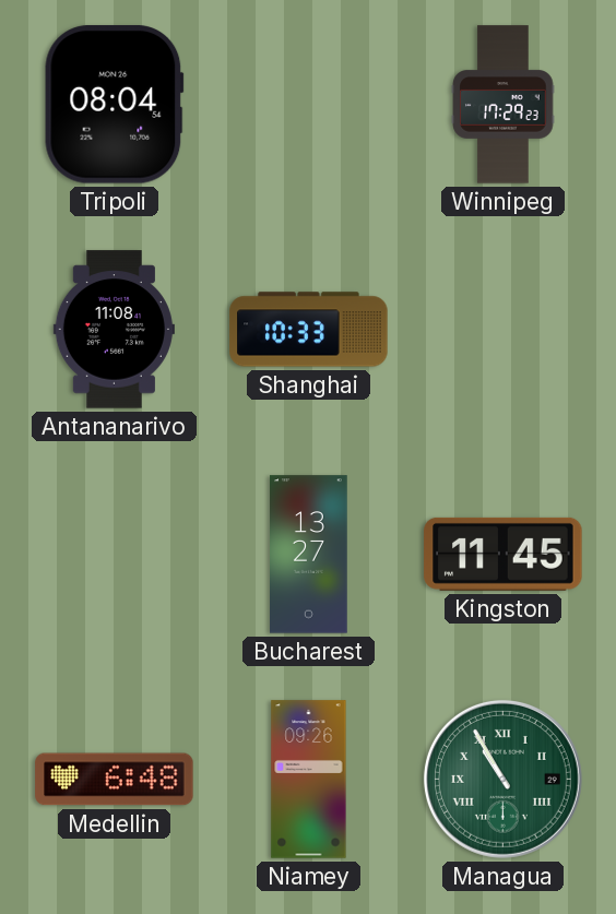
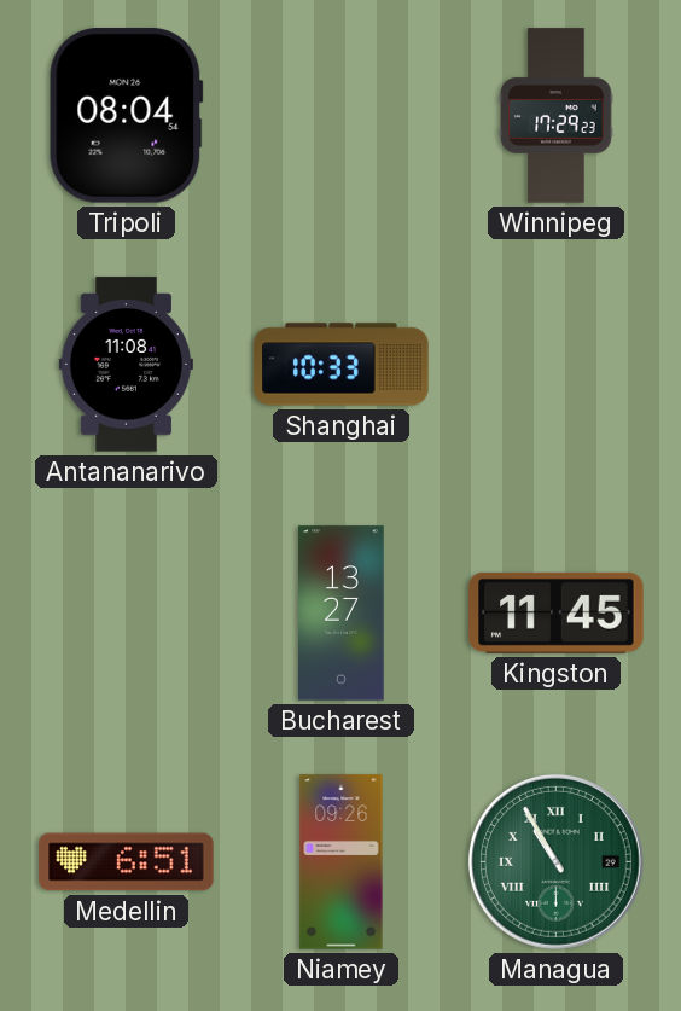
Medellin: 6:48 -> 6:51
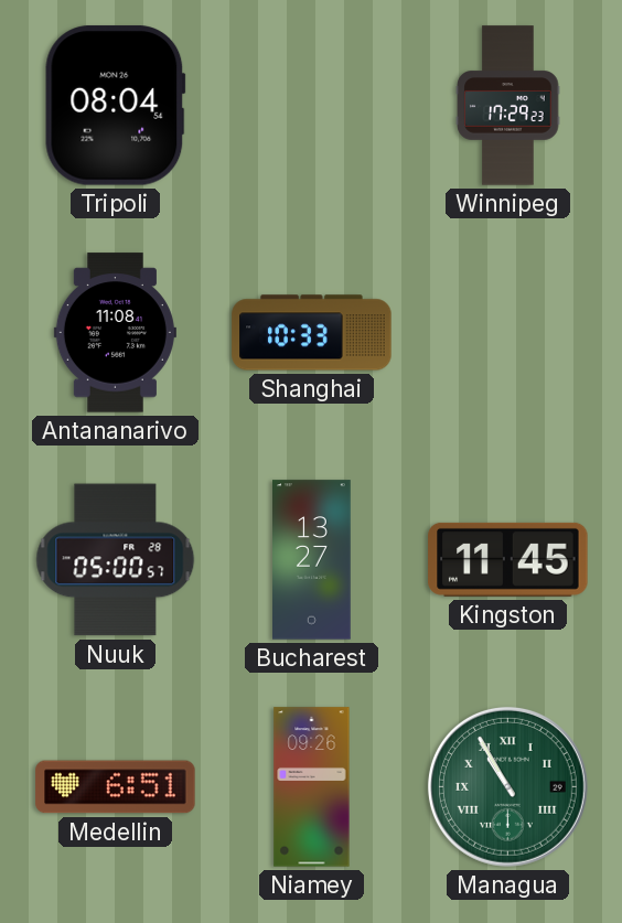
Nuuk: none -> 05:00
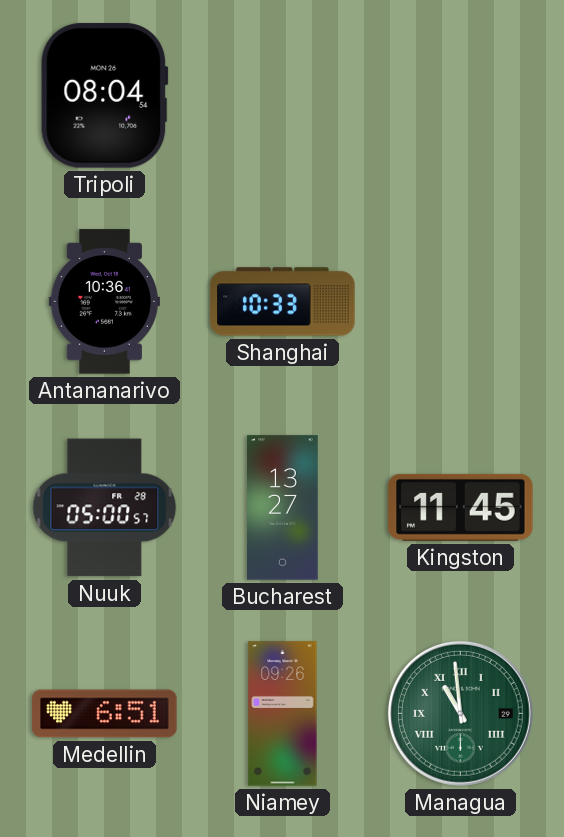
Winnipeg: 17:29 -> none
Antananarivo: 11:08 -> 10:36
Managua: 10:55 -> 10:59
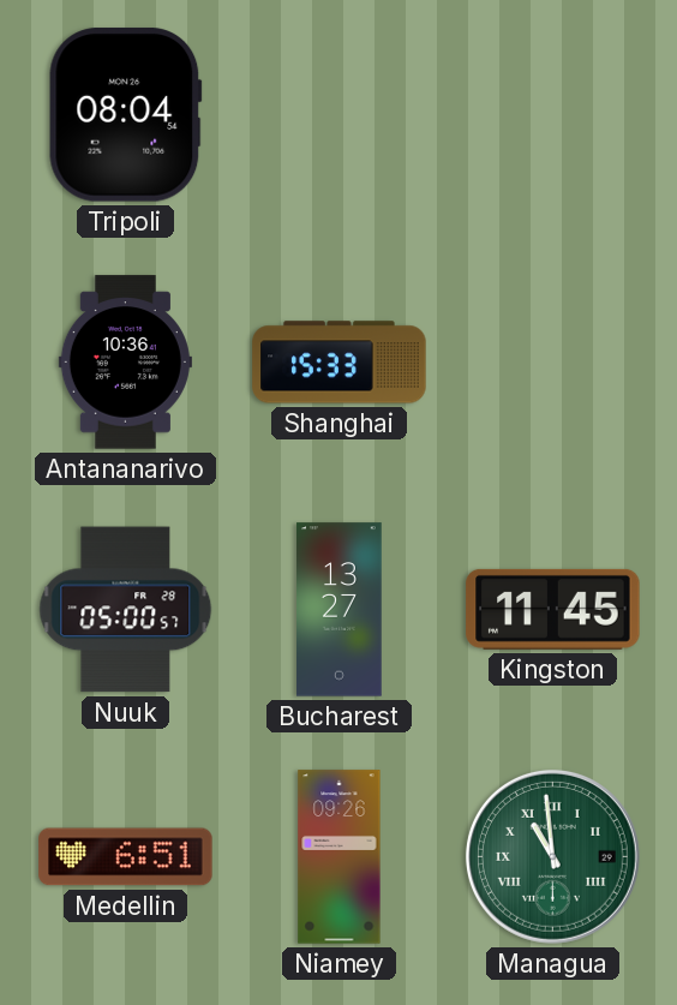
Shanghai: 10:33 -> 15:33
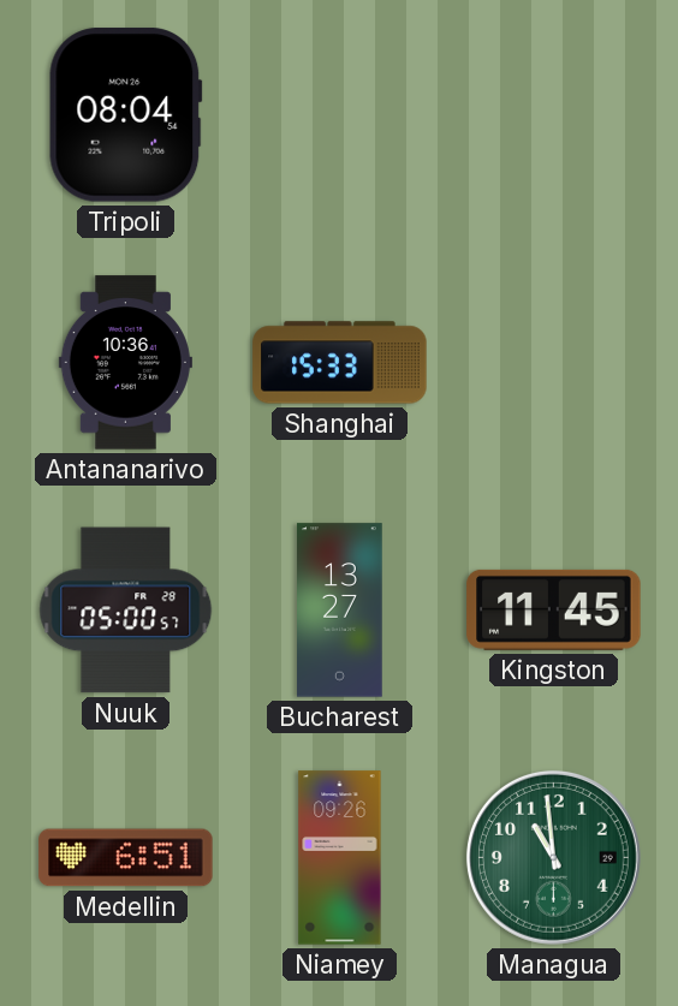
Managua numerals: Roman -> Arabic
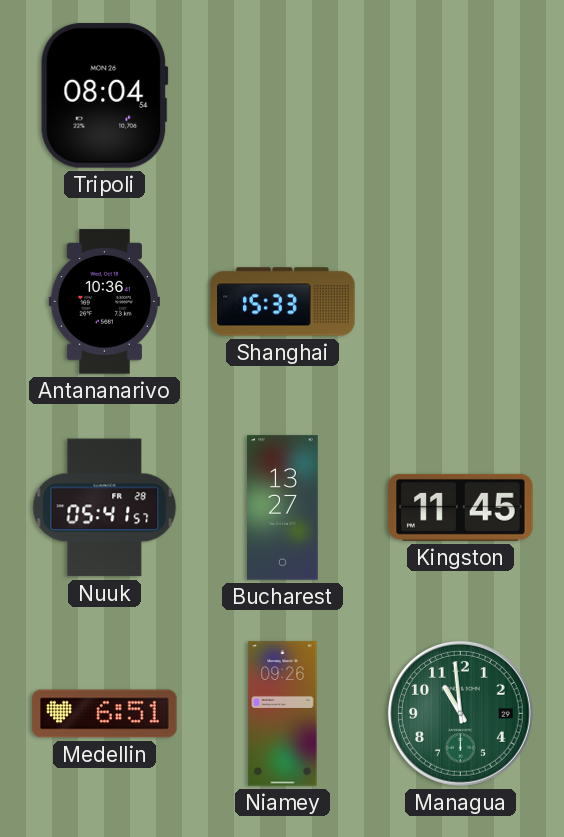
Nuuk: 05:00 -> 05:41
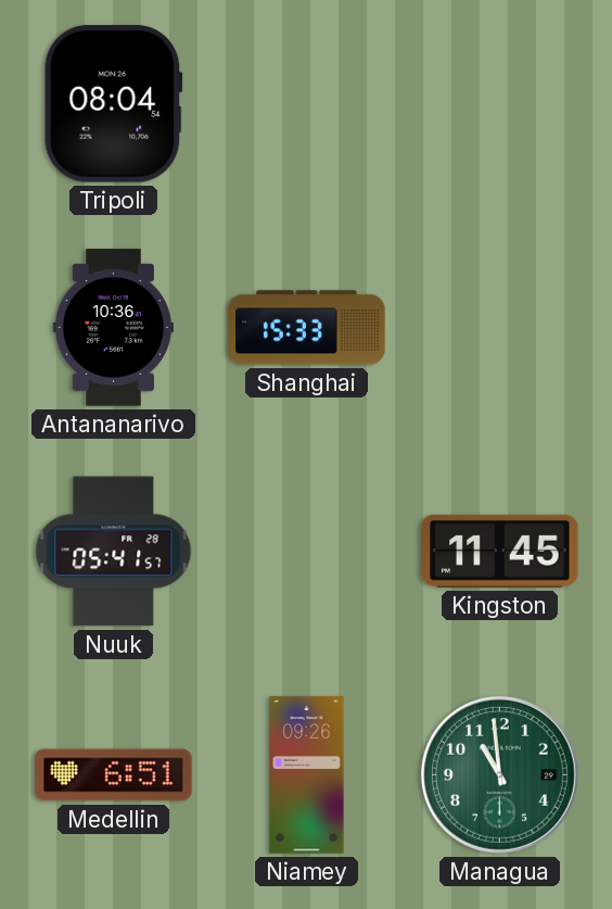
Bucharest: 13:27 -> none
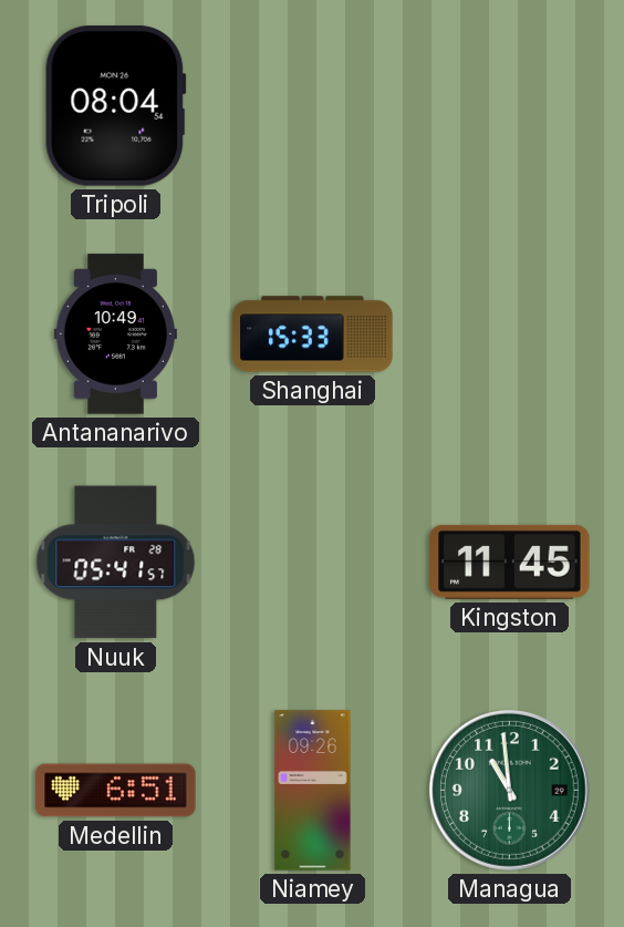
Antananarivo: 10:36 -> 10:49
